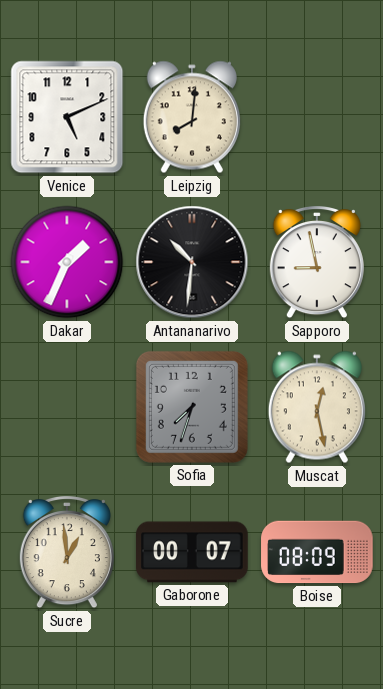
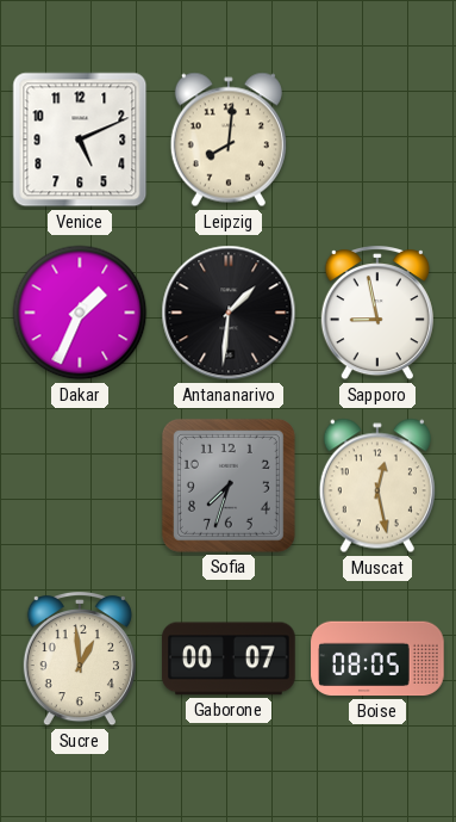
Antananarivo: 10:31 -> 1:31
Boise: 08:09 -> 08:05
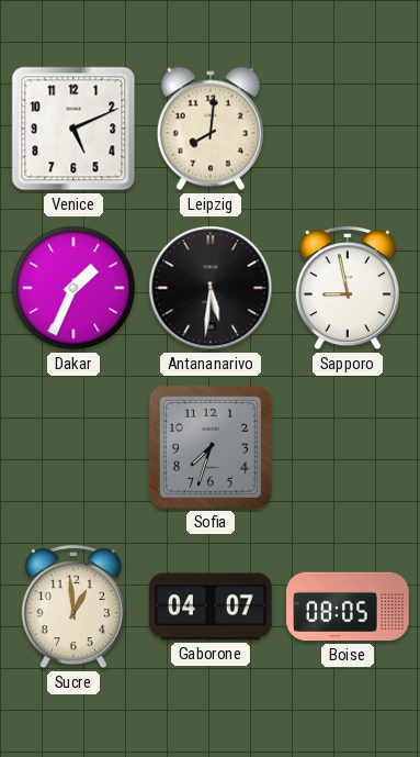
Antananarivo: 1:31 -> 5:31
Muscat: 12:28 -> none
Gaborone: 00:07 -> 04:07
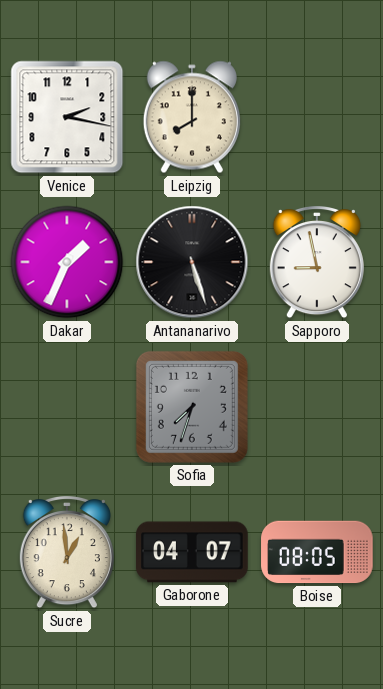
Venice: 5:11 -> 2:17
Leipzig: 8:01 -> 8:00
Antananarivo: 5:31 -> 5:27
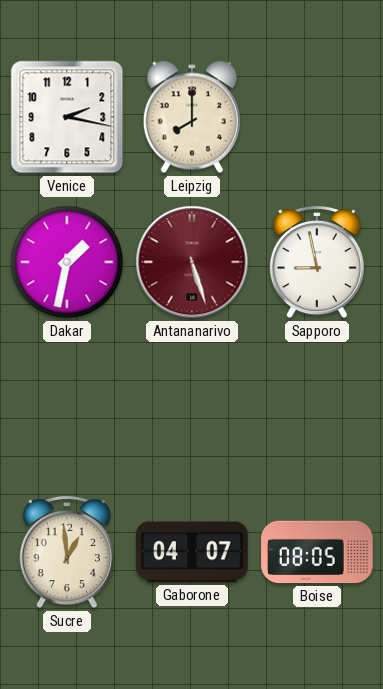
Dakar: 1:34 -> 1:32
Antananarivo dial: black -> burgundy
Sofia: 7:33 -> none
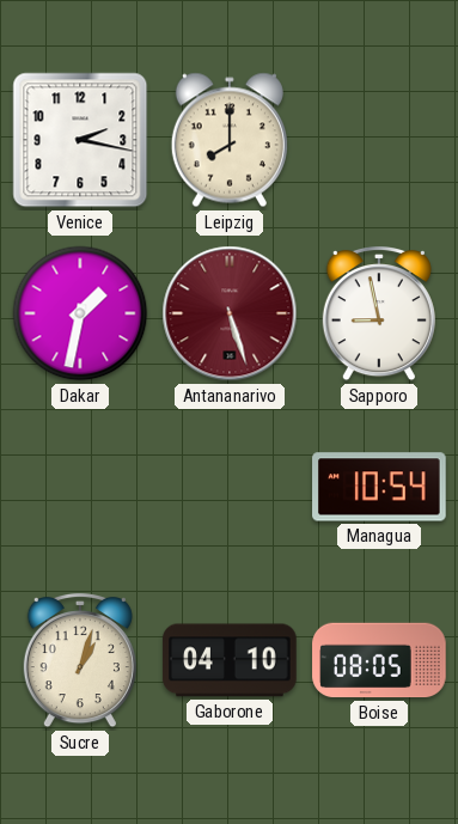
Managua: none -> 10:54
Sucre: 12:59 -> 1:03
Gaborone: 04:07 -> 04:10
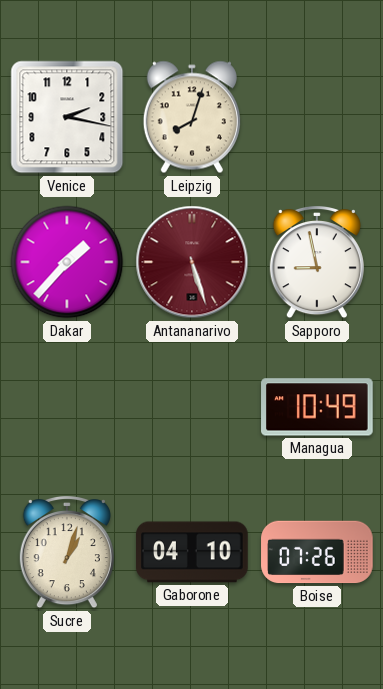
Leipzig: 8:00 -> 8:03
Dakar: 1:32 -> 1:37
Managua: 10:54 -> 10:49
Boise: 08:05 -> 07:26
